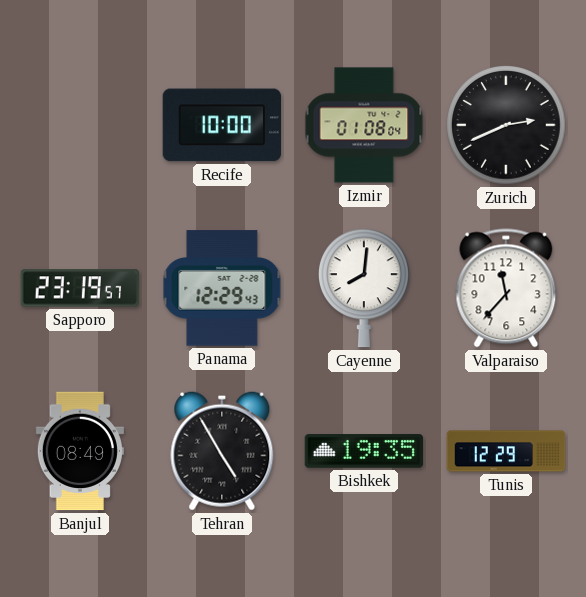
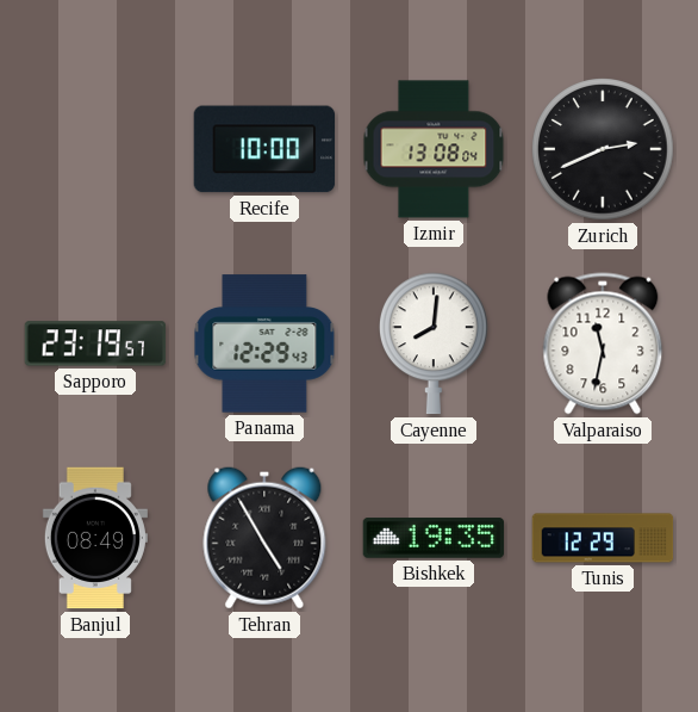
Izmir: 01:08 -> 13:08
Valparaiso: 11:37 -> 11:32
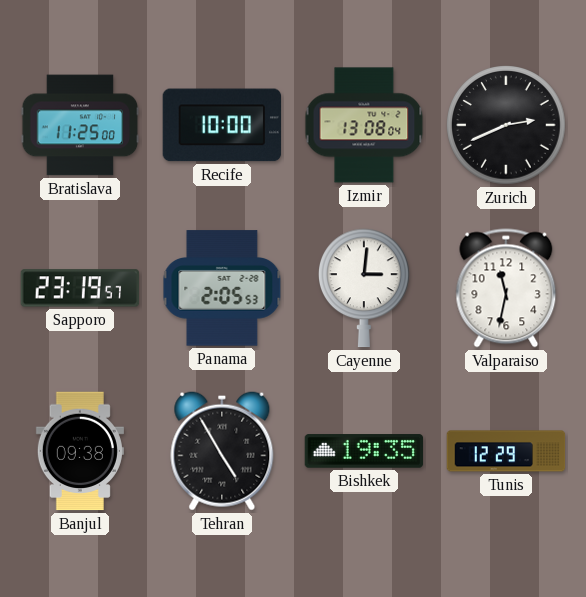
Bratislava: none -> 11:25
Panama: 12:29 -> 2:05
Cayenne: 8:01 -> 3:01
Banjul: 08:49 -> 09:38
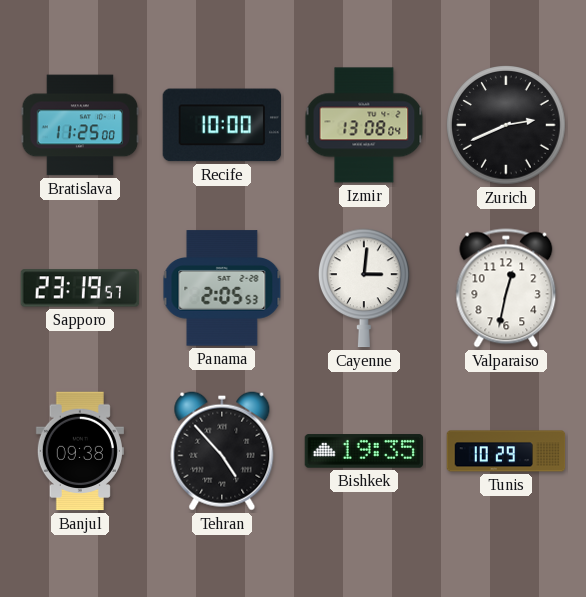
Valparaiso: 11:32 -> 12:32
Tehran: 4:55 -> 4:53
Tunis: 12:29 -> 10:29
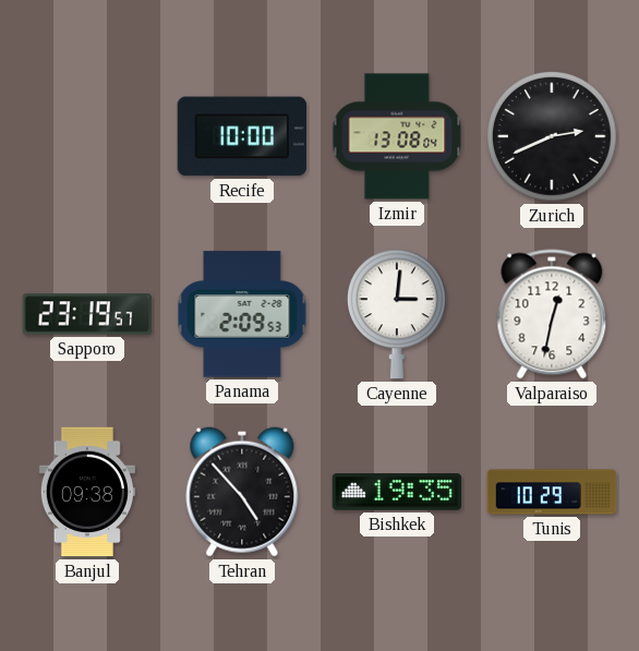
Bratislava: 11:25 -> none
Panama: 2:05 -> 2:09
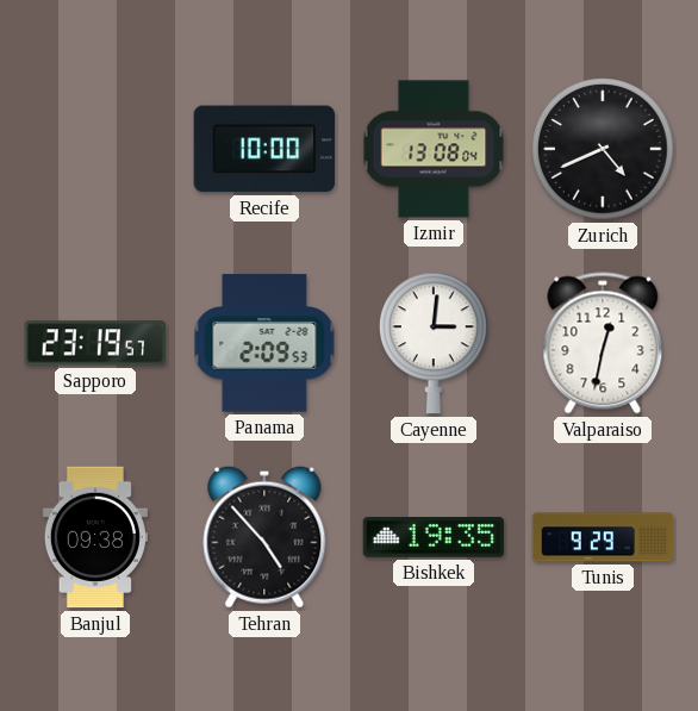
Zurich: 2:41 -> 4:41
Tunis: 10:29 -> 9:29
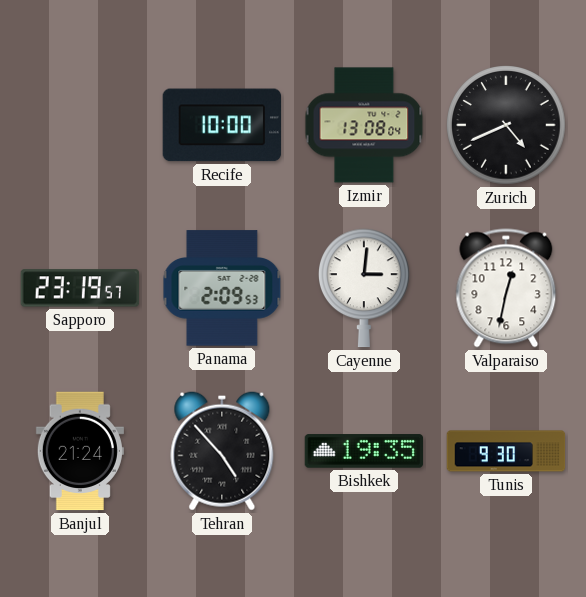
Banjul: 09:38 -> 21:24
Tunis: 9:29 -> 9:30
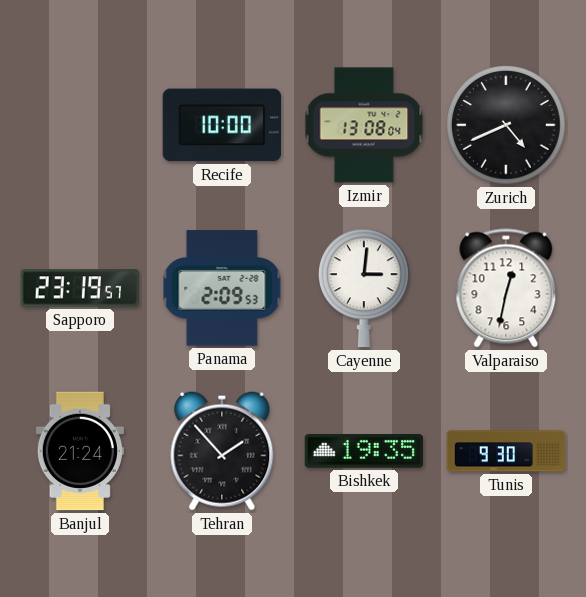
Tehran: 4:53 -> 1:53
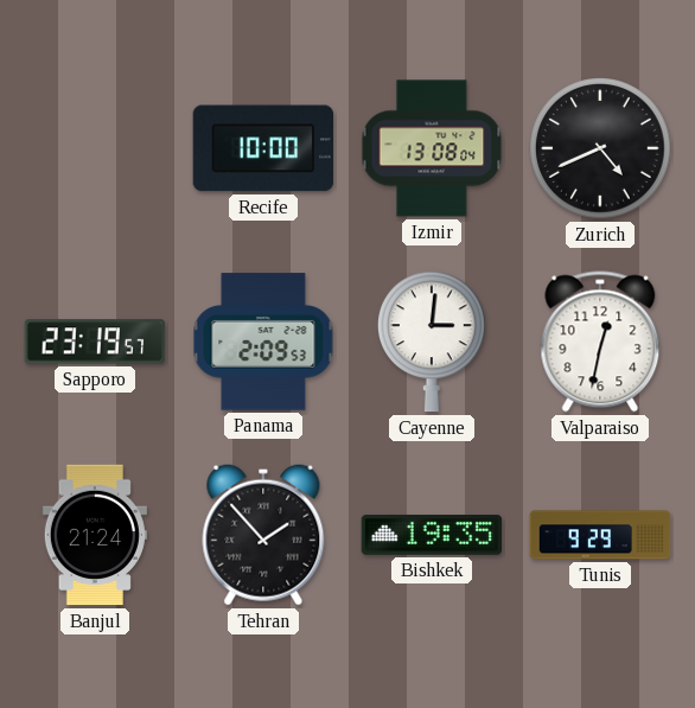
Tunis: 9:30 -> 9:29
